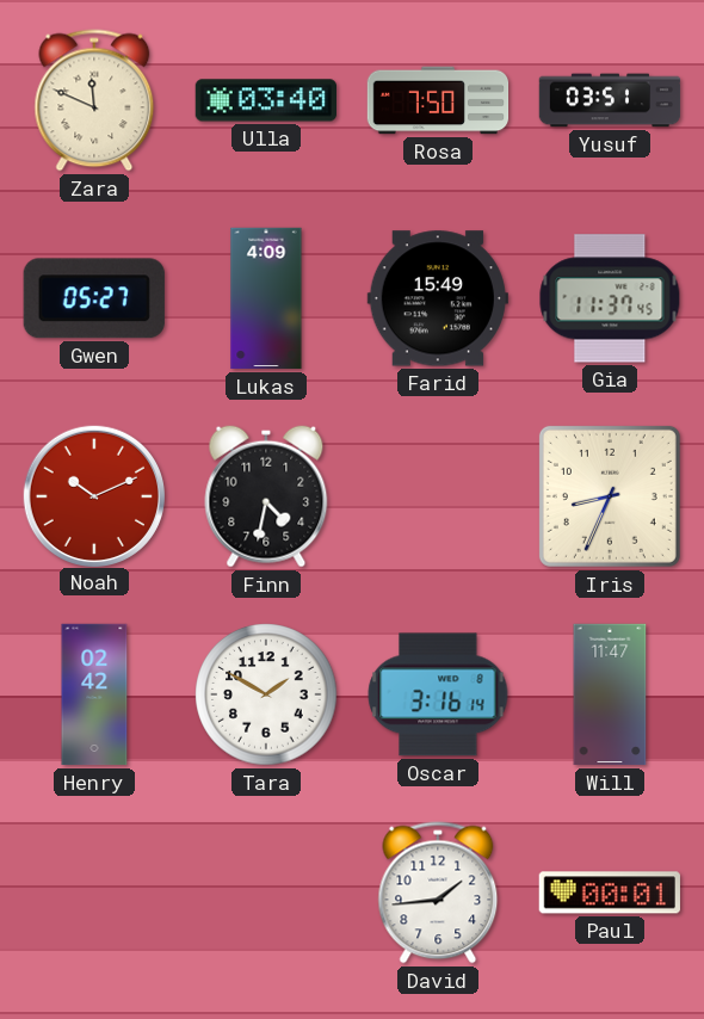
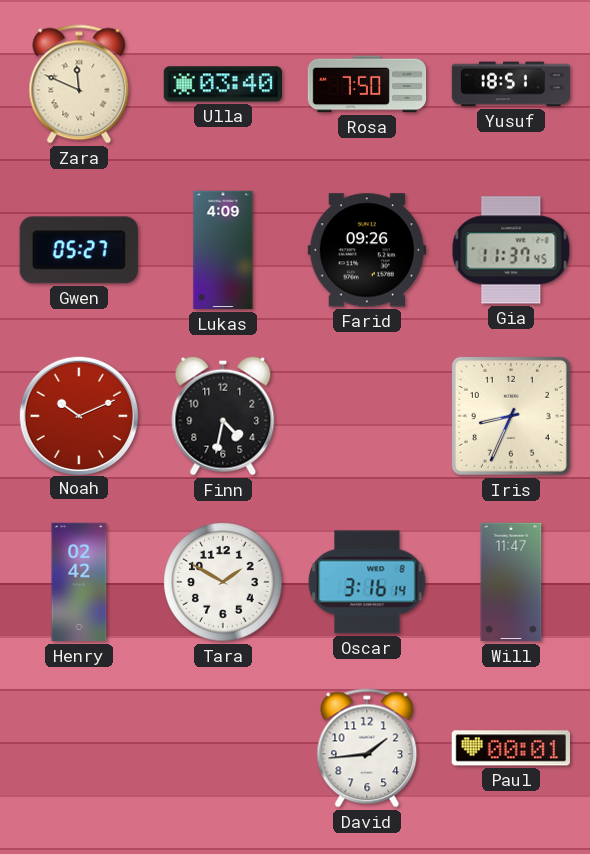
Yusuf: 03:51 -> 18:51
Farid: 15:49 -> 09:26
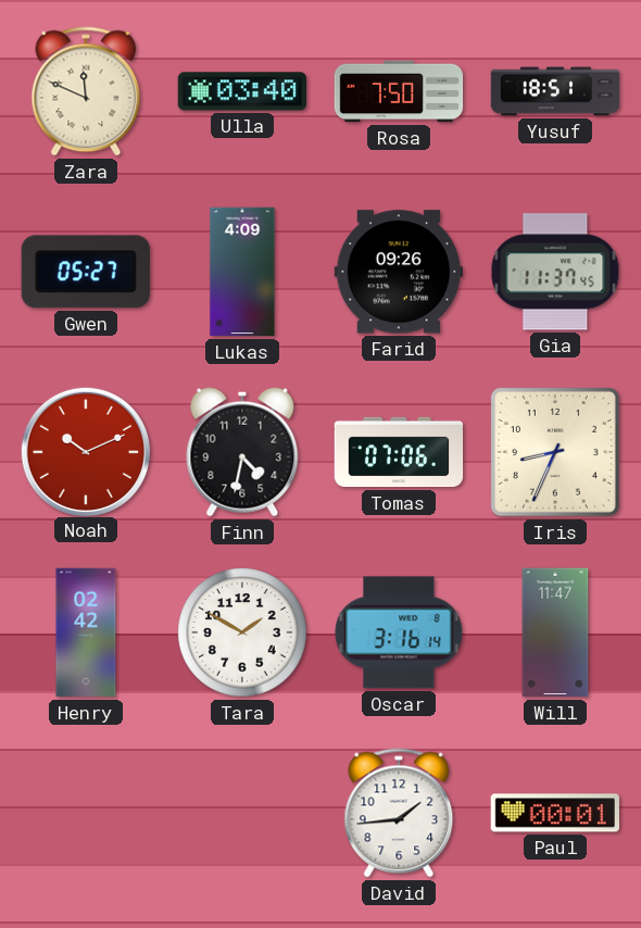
Tomas: none -> 07:06
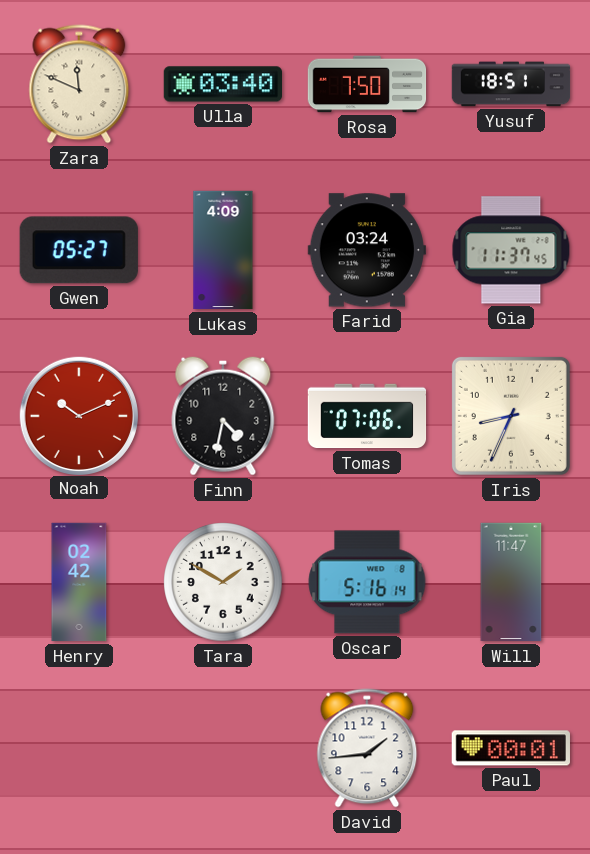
Farid: 09:26 -> 03:24
Oscar: 3:16 -> 5:16
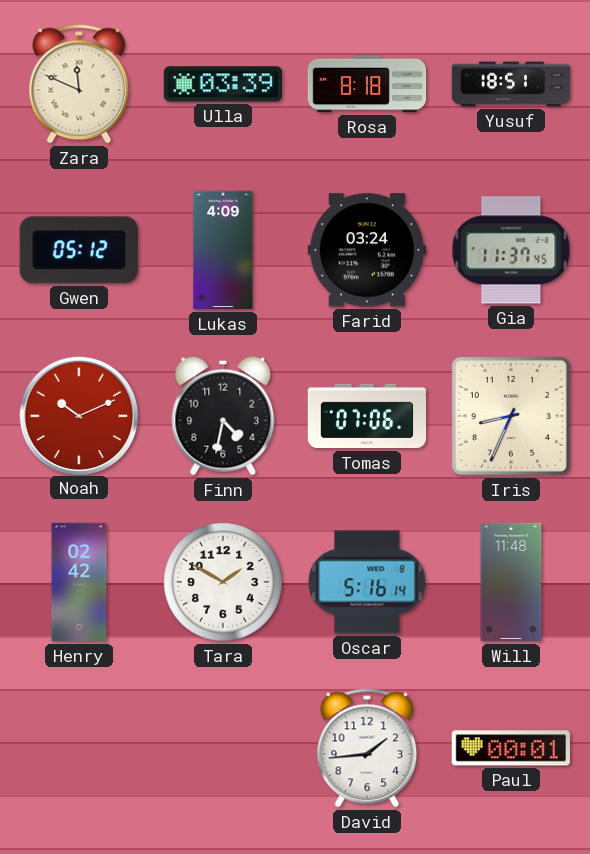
Ulla: 03:40 -> 03:39
Rosa: 7:50 -> 8:18
Gwen: 05:27 -> 05:12
Will: 11:47 -> 11:48
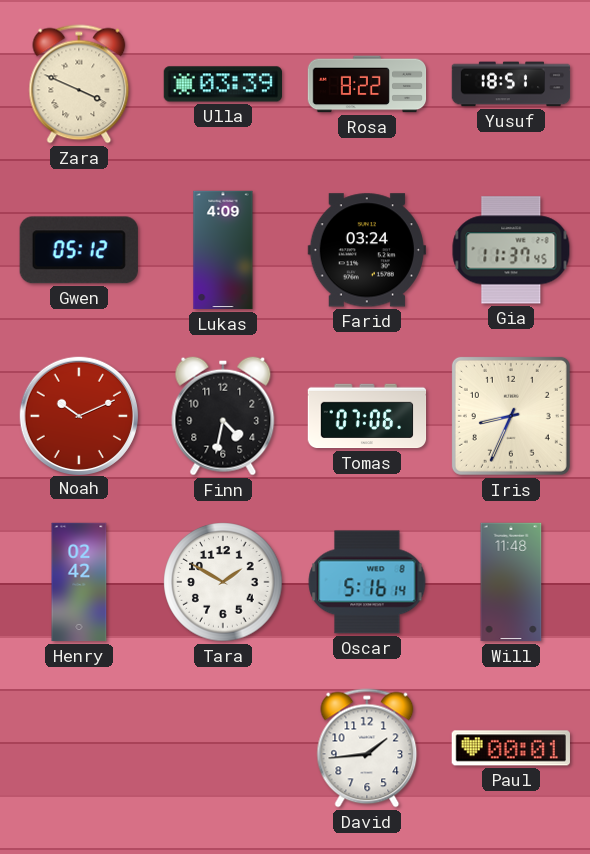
Zara: 11:49 -> 3:49
Rosa: 8:18 -> 8:22
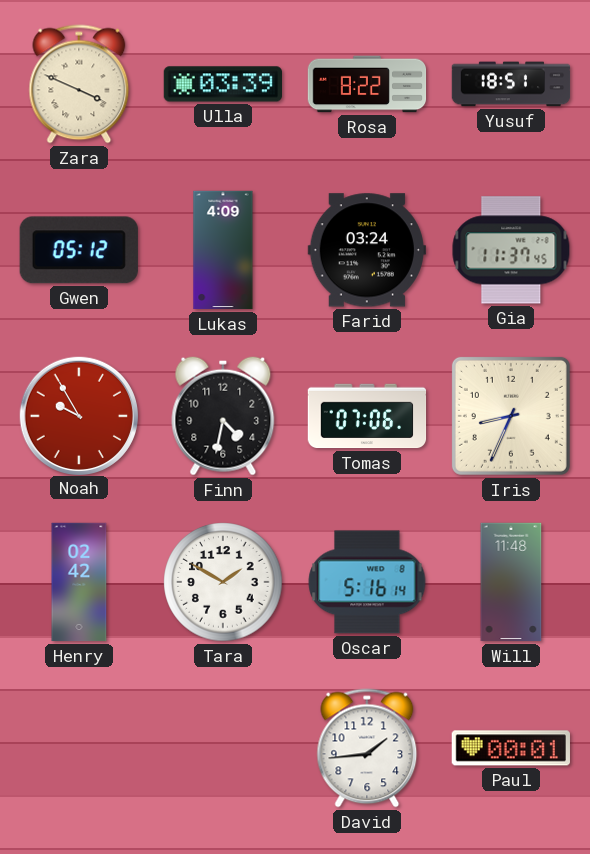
Noah: 10:11 -> 9:55
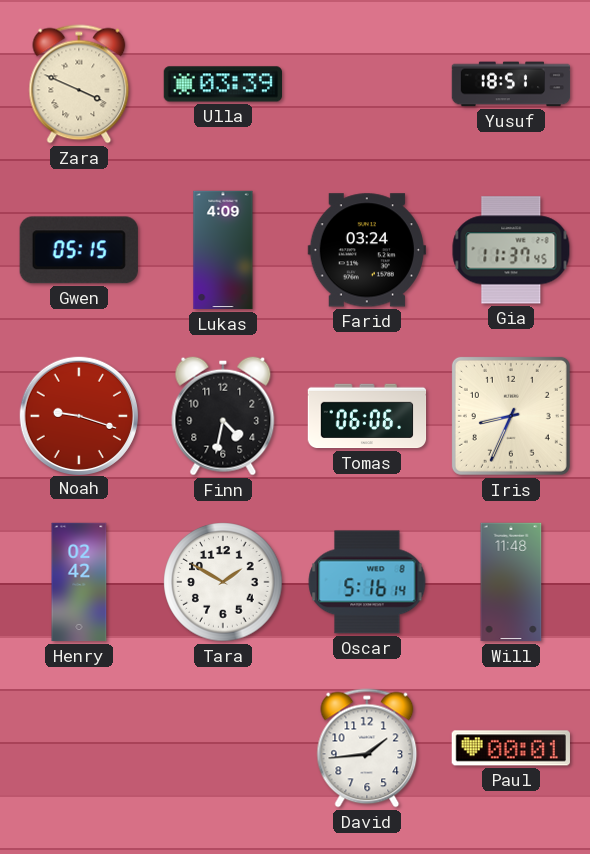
Rosa: 8:22 -> none
Gwen: 05:12 -> 05:15
Noah: 9:55 -> 9:18
Tomas: 07:06 -> 06:06
